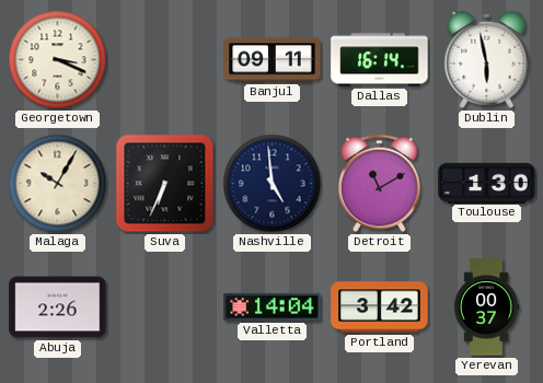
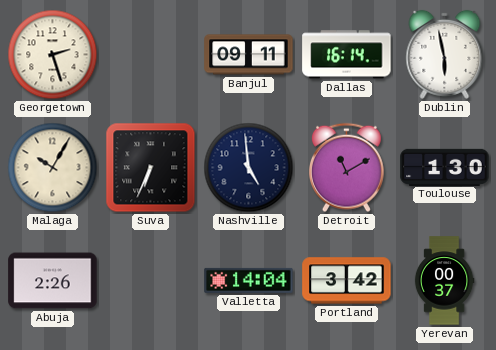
Georgetown: 3:19 -> 2:27
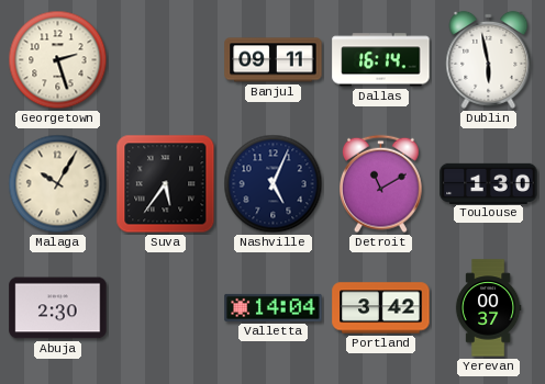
Suva: 6:34 -> 5:36
Nashville: 4:59 -> 5:04
Abuja: 2:26 -> 2:30
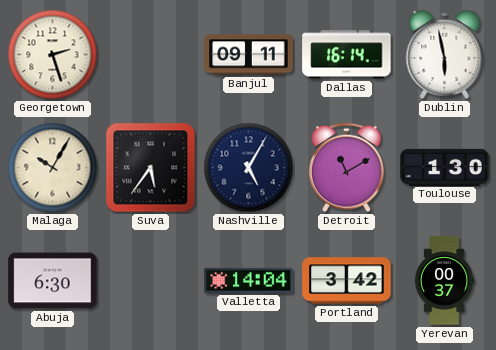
Nashville: 5:04 -> 5:05
Abuja: 2:30 -> 6:30
